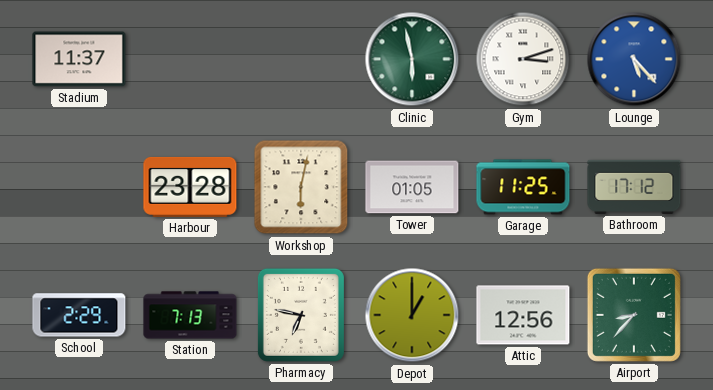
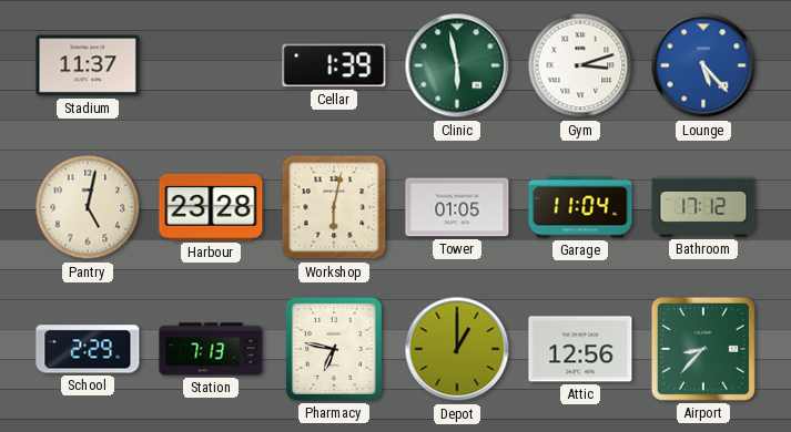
Cellar: none -> 1:39
Pantry: none -> 5:02
Garage: 11:25 -> 11:04
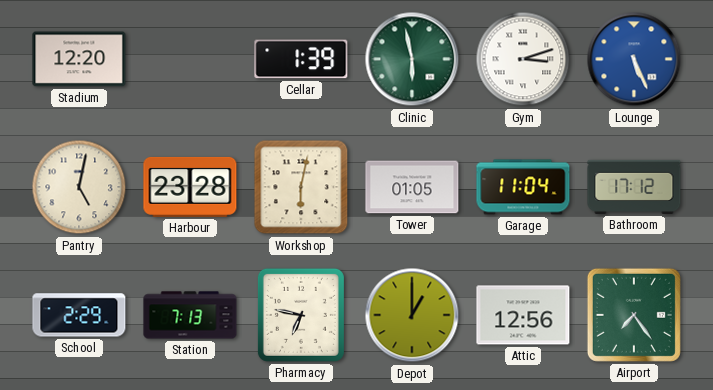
Stadium: 11:37 -> 12:20
Lounge: 5:23 -> 5:26
Airport: 8:37 -> 7:24
